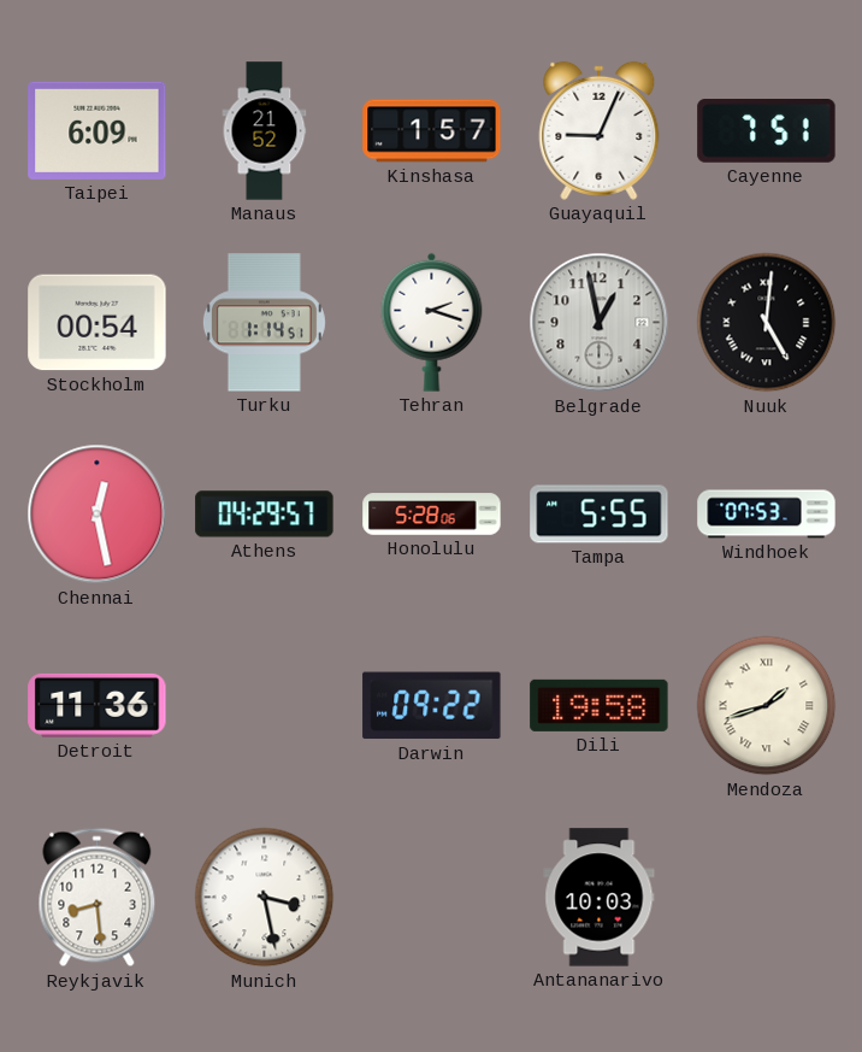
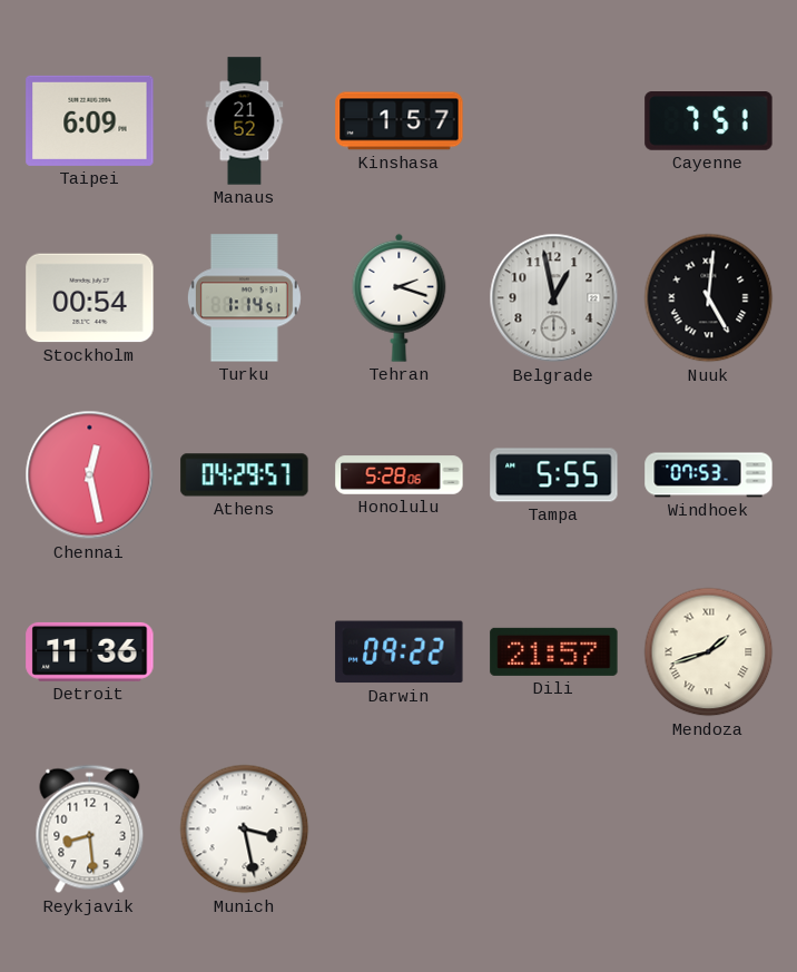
Guayaquil: 9:04 -> none
Dili: 19:58 -> 21:57
Antananarivo: 10:03 -> none
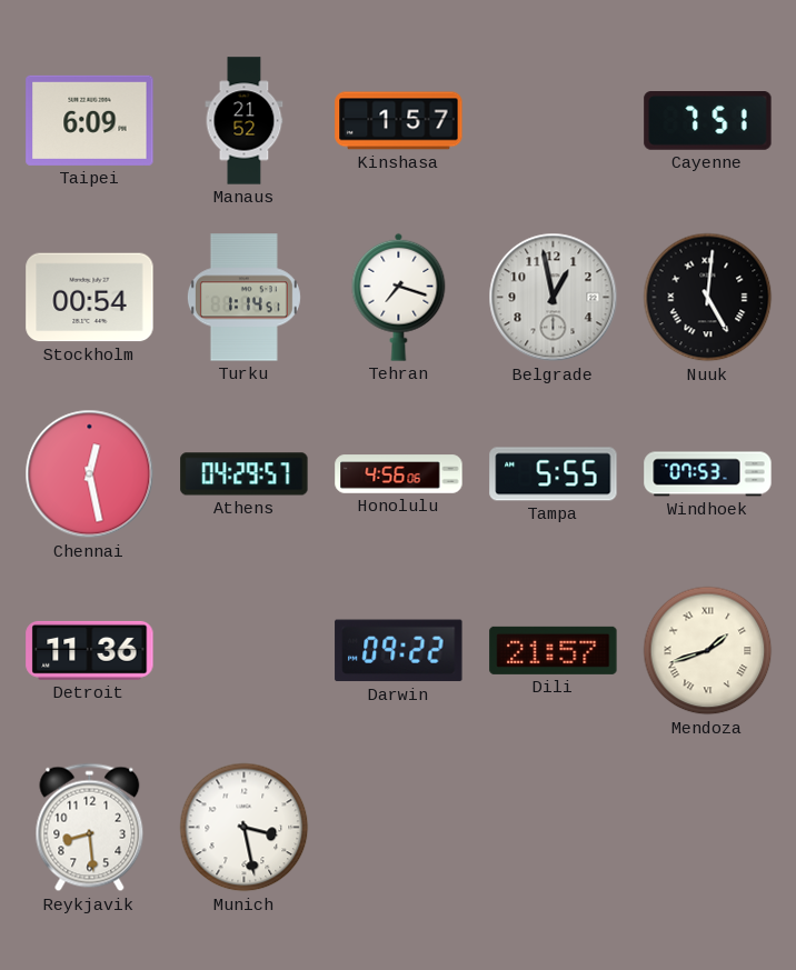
Tehran: 2:18 -> 7:18
Honolulu: 5:28 -> 4:56
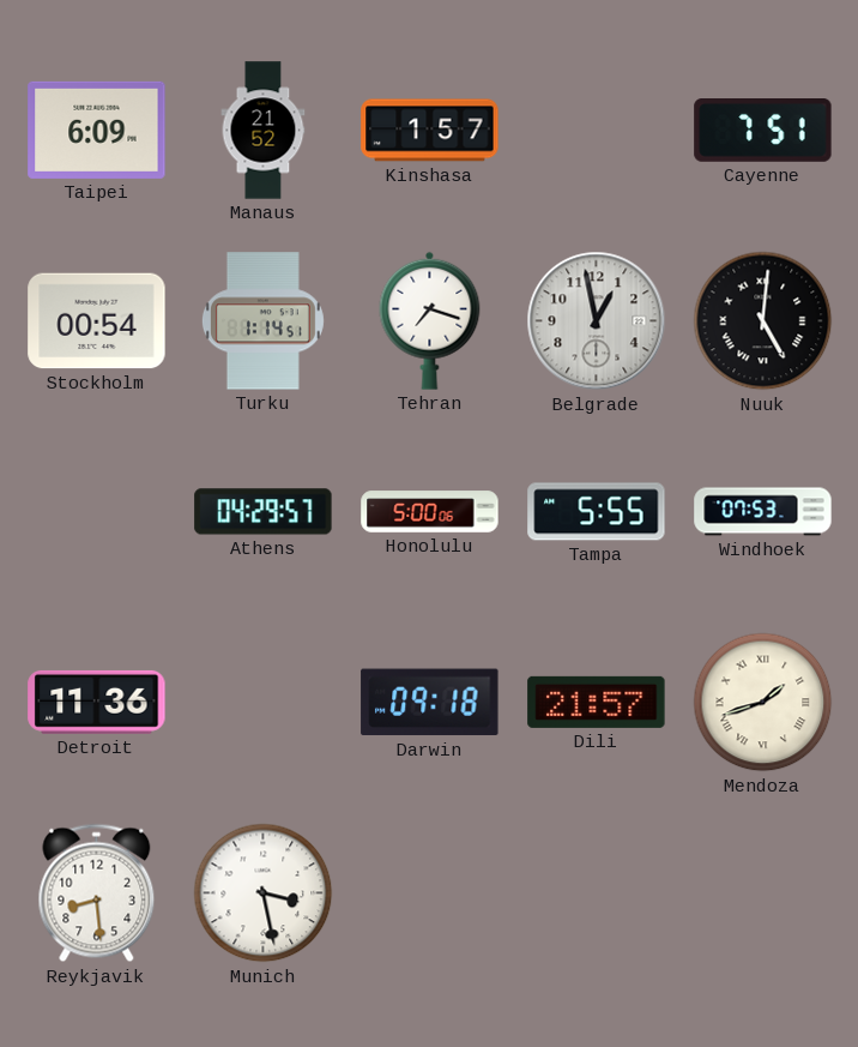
Chennai: 12:28 -> none
Honolulu: 4:56 -> 5:00
Darwin: 09:22 -> 09:18
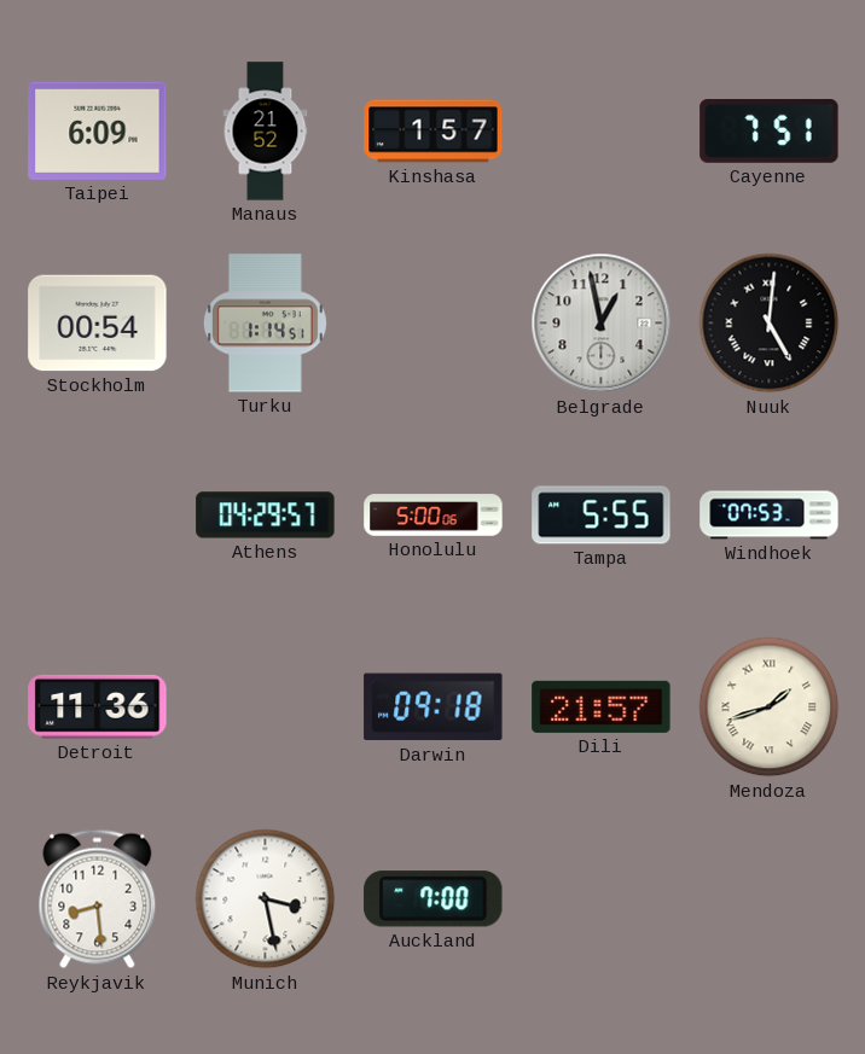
Tehran: 7:18 -> none
Auckland: none -> 7:00
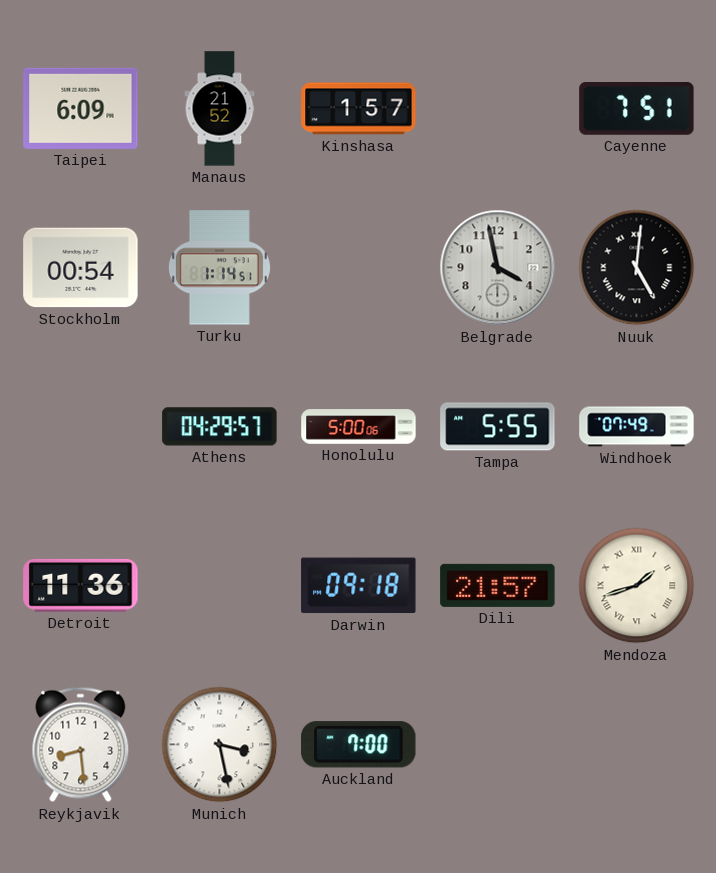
Belgrade: 12:58 -> 3:58
Windhoek: 07:53 -> 07:49
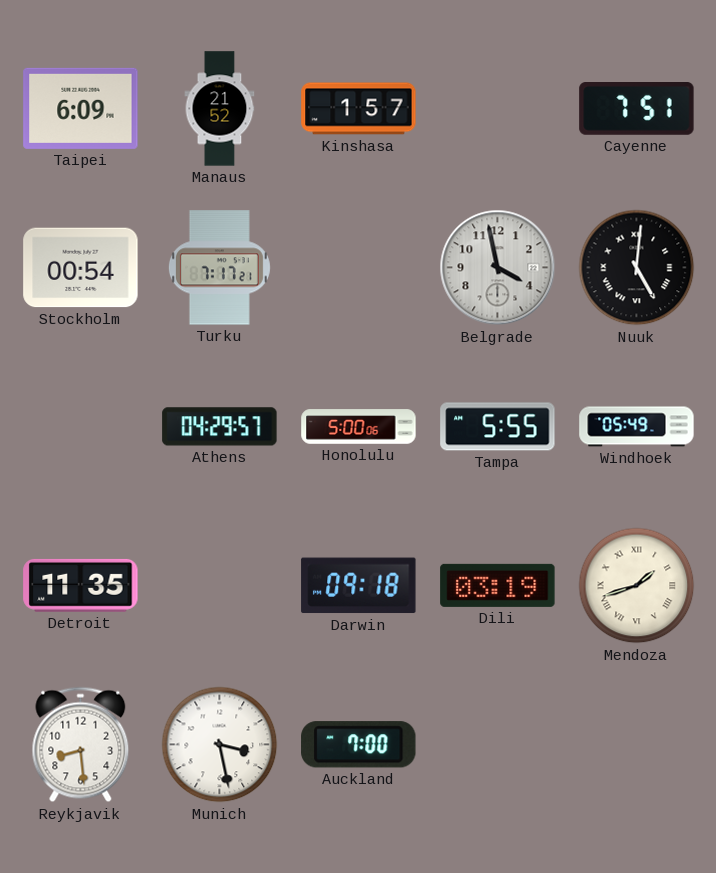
Turku: 1:14 -> 7:17
Windhoek: 07:49 -> 05:49
Detroit: 11:36 -> 11:35
Dili: 21:57 -> 03:19
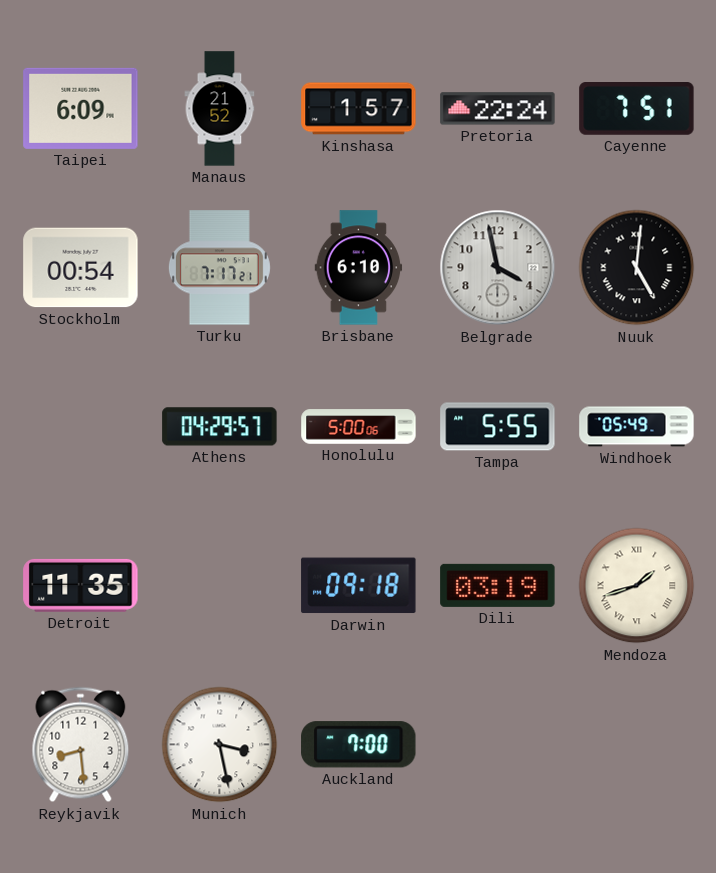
Pretoria: none -> 22:24
Brisbane: none -> 6:10
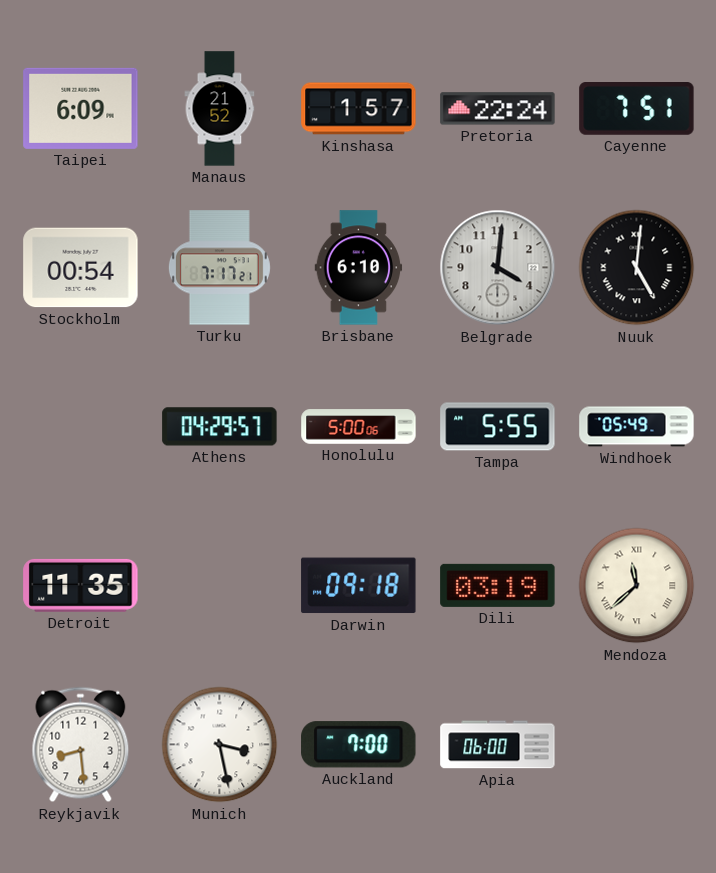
Belgrade: 3:58 -> 4:01
Mendoza: 1:42 -> 11:38
Apia: none -> 06:00
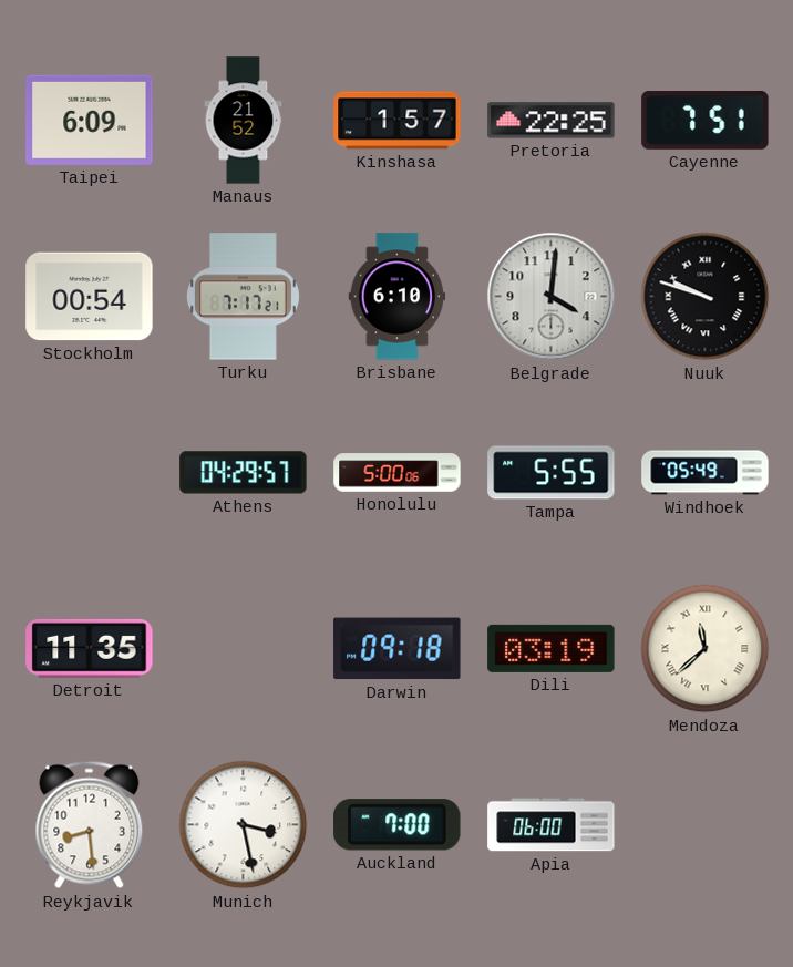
Pretoria: 22:24 -> 22:25
Nuuk: 5:01 -> 9:48
